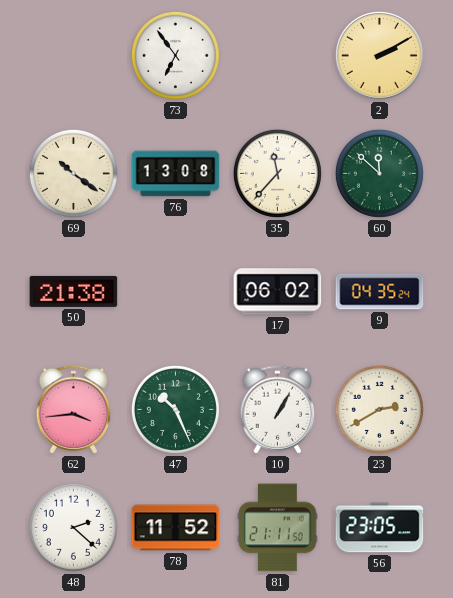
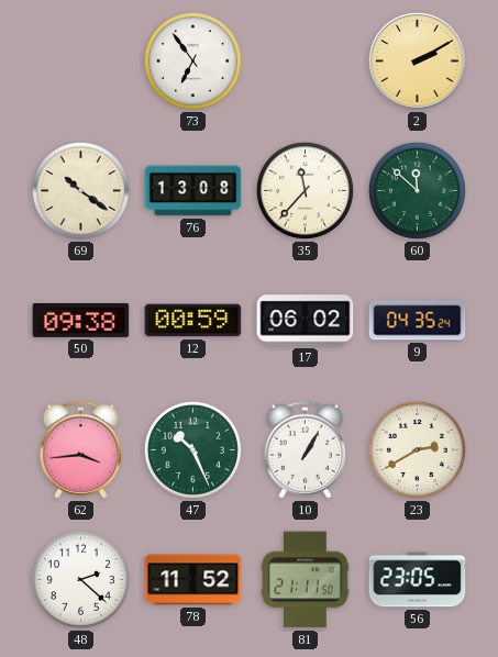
50: 21:38 -> 09:38
12: none -> 00:59
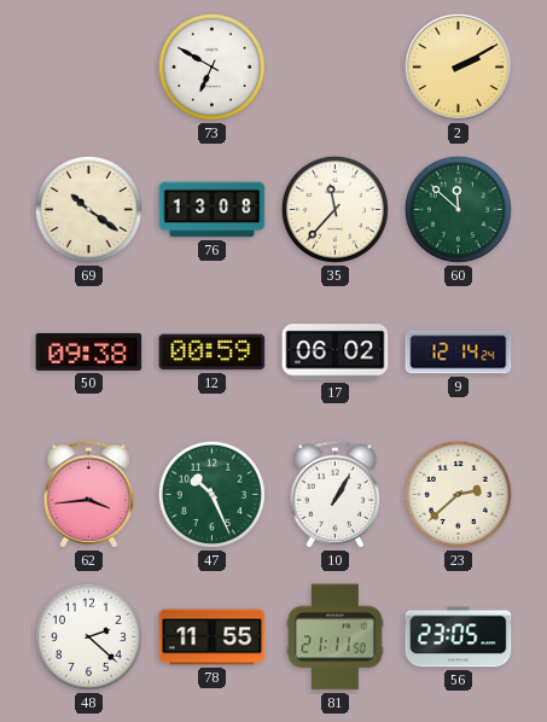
73: 6:54 -> 6:50
9: 04:35 -> 12:14
23: 2:40 -> 2:38
78: 11:52 -> 11:55
